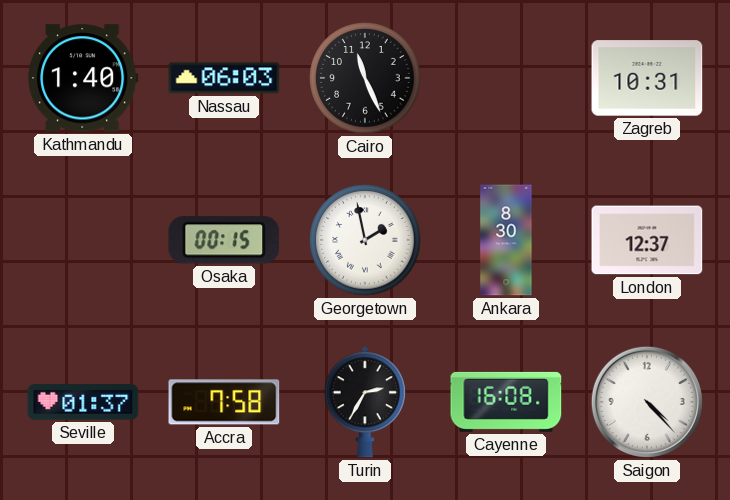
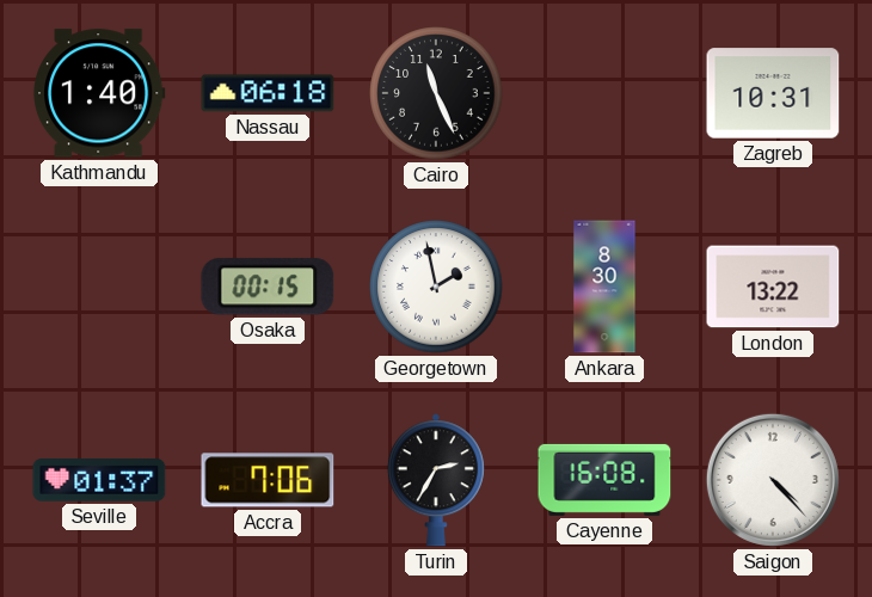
Nassau: 06:03 -> 06:18
London: 12:37 -> 13:22
Accra: 7:58 -> 7:06
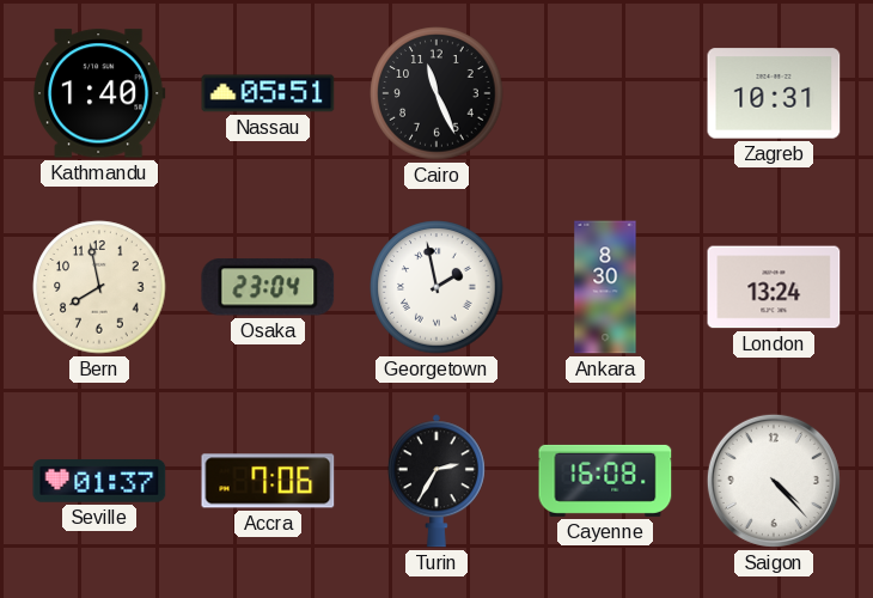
Nassau: 06:18 -> 05:51
Bern: none -> 7:58
Osaka: 00:15 -> 23:04
London: 13:22 -> 13:24
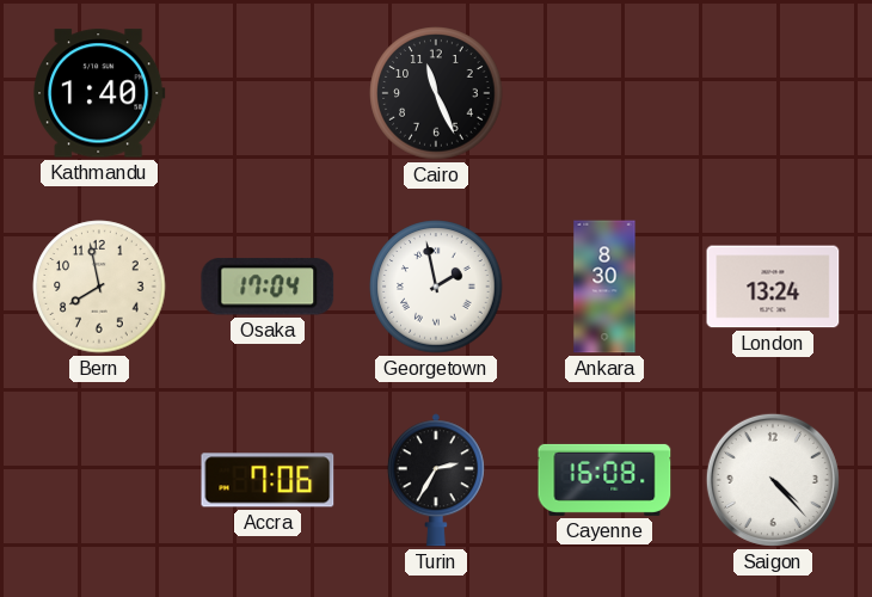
Nassau: 05:51 -> none
Zagreb: 10:31 -> none
Osaka: 23:04 -> 17:04
Seville: 01:37 -> none
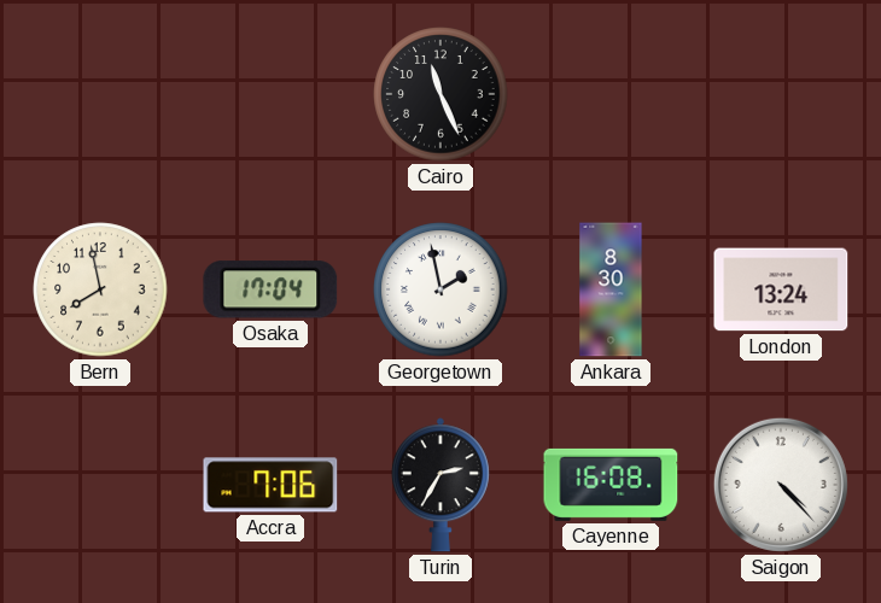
Kathmandu: 1:40 -> none
